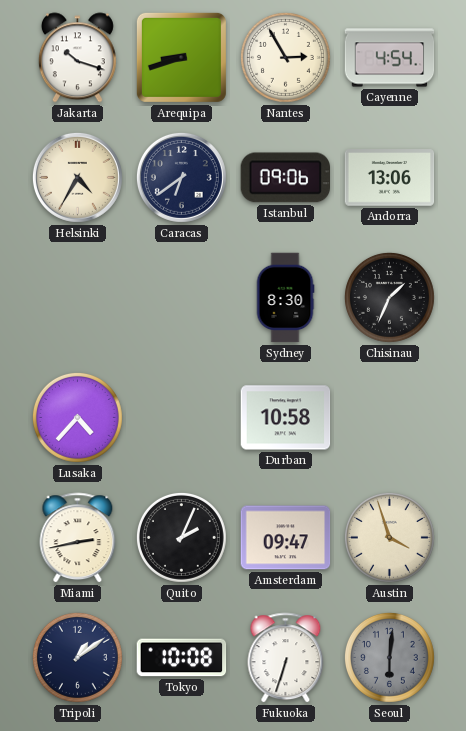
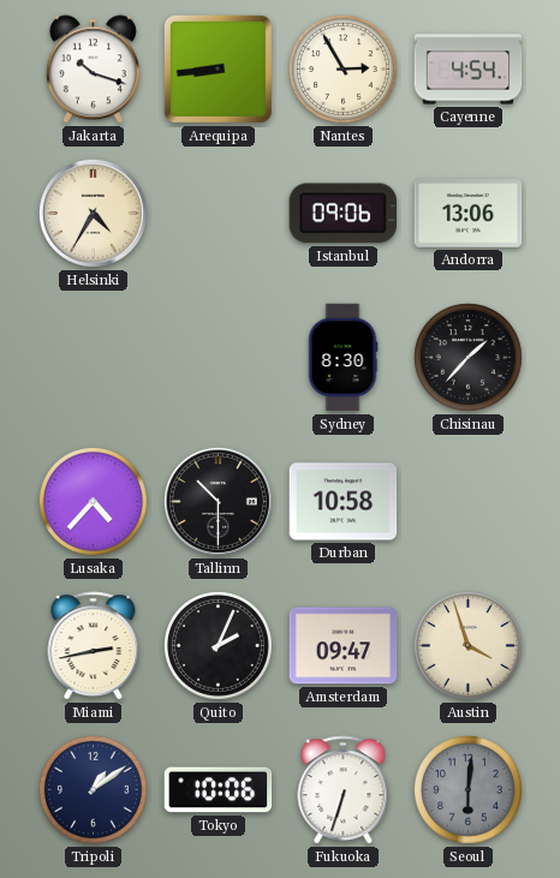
Arequipa: 8:42 -> 8:44
Caracas: 6:39 -> none
Chisinau: 1:34 -> 1:37
Tallinn: none -> 10:30
Tokyo: 10:08 -> 10:06
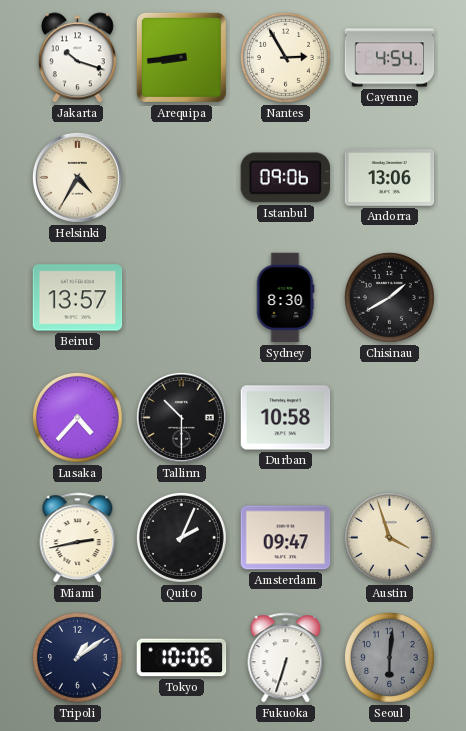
Beirut: none -> 13:57
Chisinau: 1:37 -> 1:40
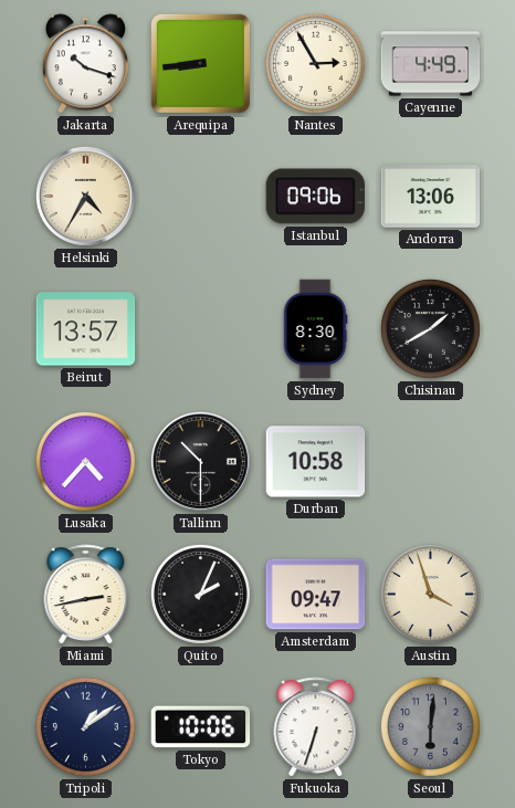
Cayenne: 4:54 -> 4:49
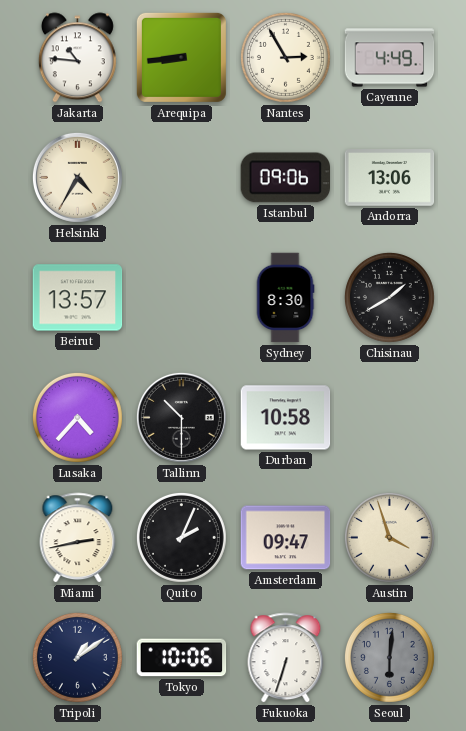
Jakarta: 10:18 -> 10:46
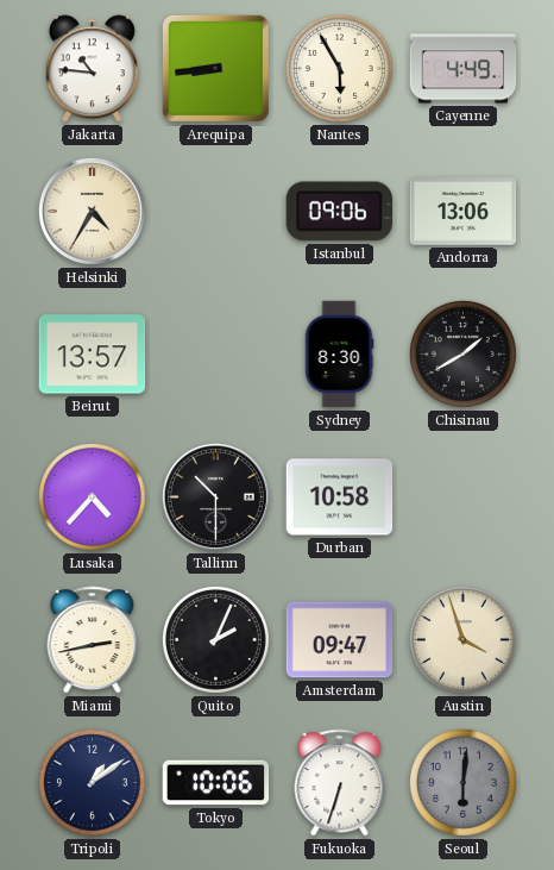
Nantes: 2:55 -> 5:55
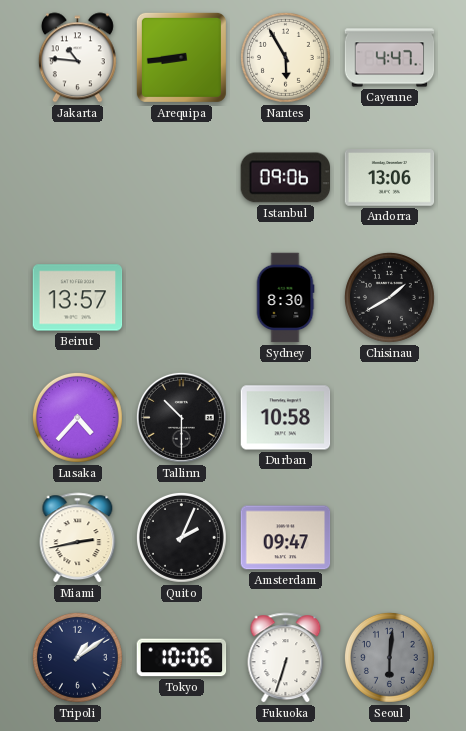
Cayenne: 4:49 -> 4:47
Helsinki: 4:35 -> none
Austin: 3:57 -> none
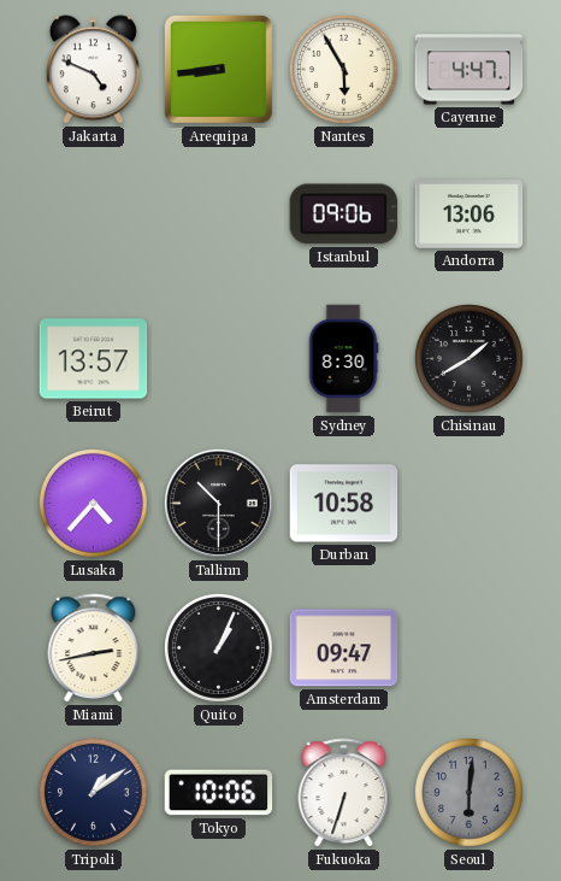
Jakarta: 10:46 -> 4:49
Quito: 2:04 -> 1:04
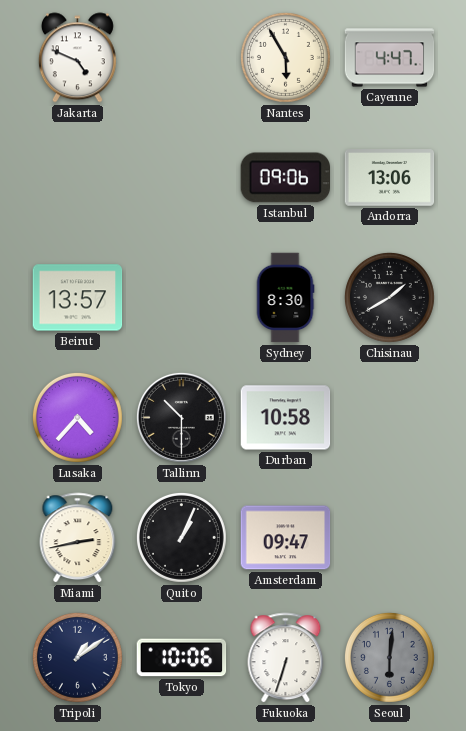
Arequipa: 8:44 -> none
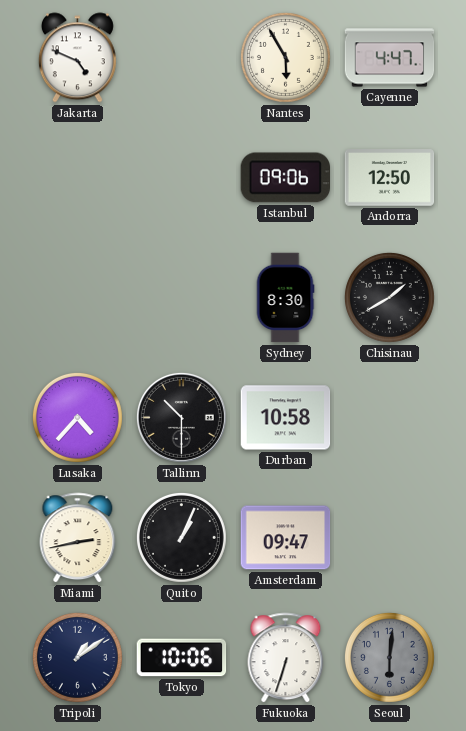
Andorra: 13:06 -> 12:50
Beirut: 13:57 -> none
